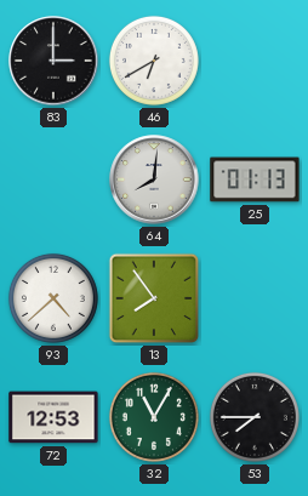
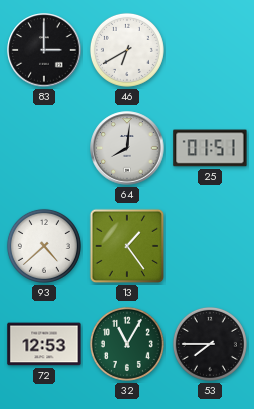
25: 01:13 -> 01:51
13: 7:54 -> 1:24
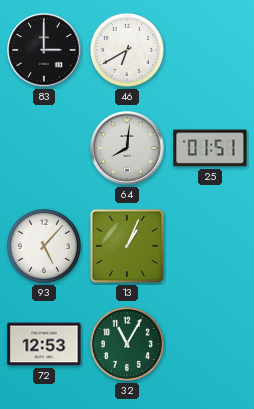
93: 4:38 -> 5:07
13: 1:24 -> 1:04
53: 7:45 -> none
